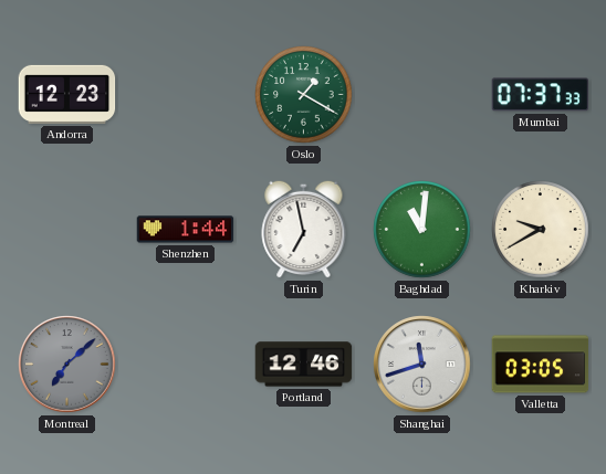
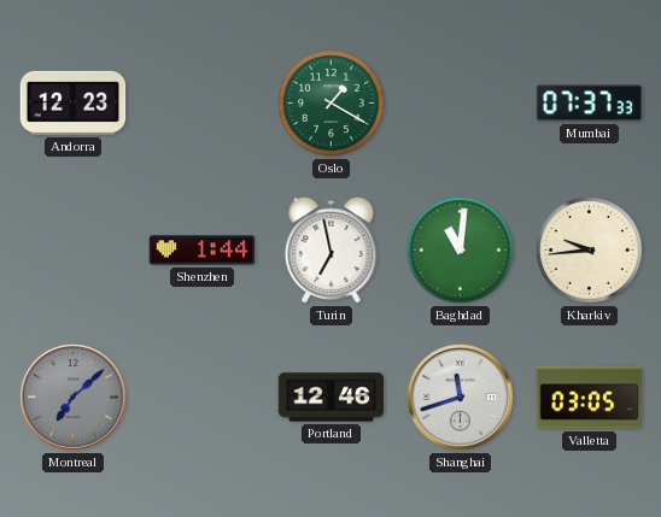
Kharkiv: 9:40 -> 9:44
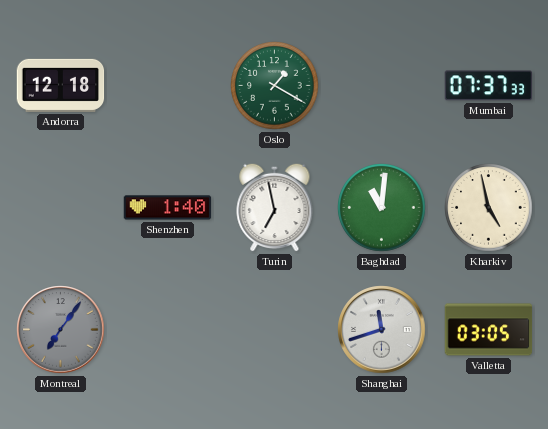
Andorra: 12:23 -> 12:18
Shenzhen: 1:44 -> 1:40
Kharkiv: 9:44 -> 4:58
Montreal: 7:08 -> 7:06
Portland: 12:46 -> none
